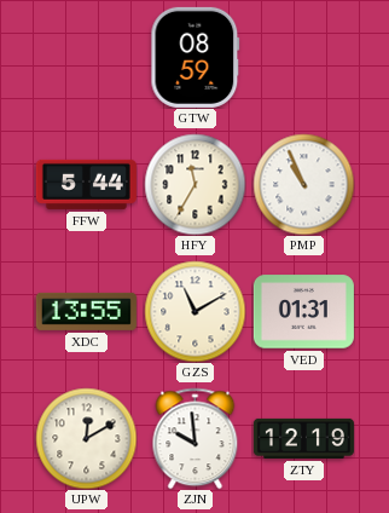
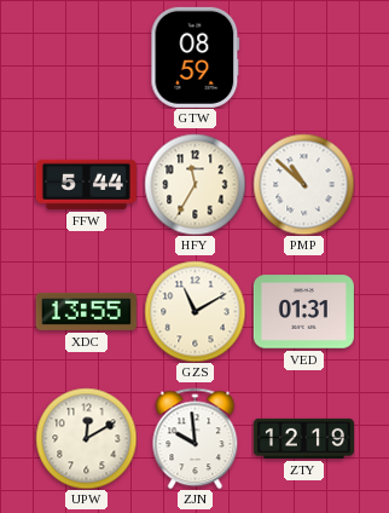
PMP: 10:56 -> 10:52
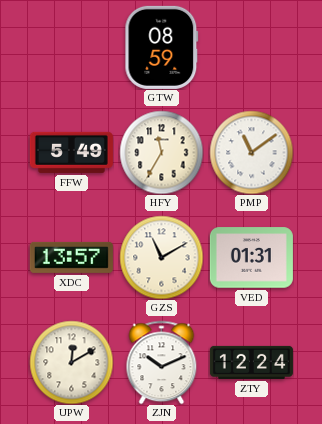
FFW: 5:44 -> 5:49
PMP: 10:52 -> 11:09
XDC: 13:55 -> 13:57
ZJN: 9:59 -> 10:11
ZTY: 12:19 -> 12:24
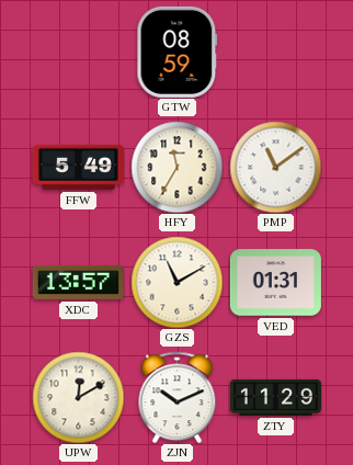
ZTY: 12:24 -> 11:29
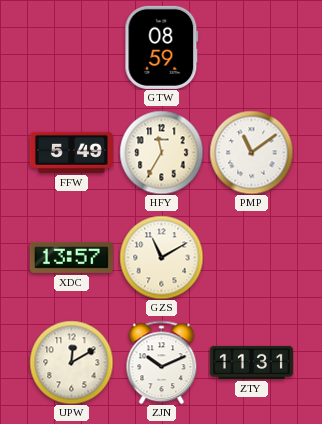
VED: 01:31 -> none
ZTY: 11:29 -> 11:31
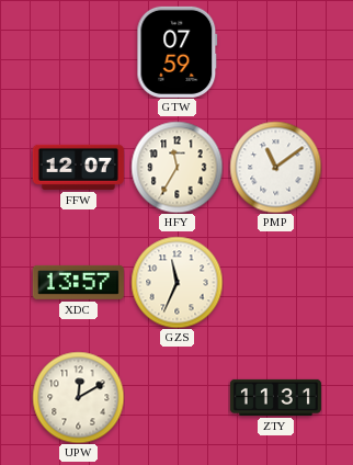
GTW: 08:59 -> 07:59
FFW: 5:49 -> 12:07
GZS: 11:10 -> 11:34
ZJN: 10:11 -> none
